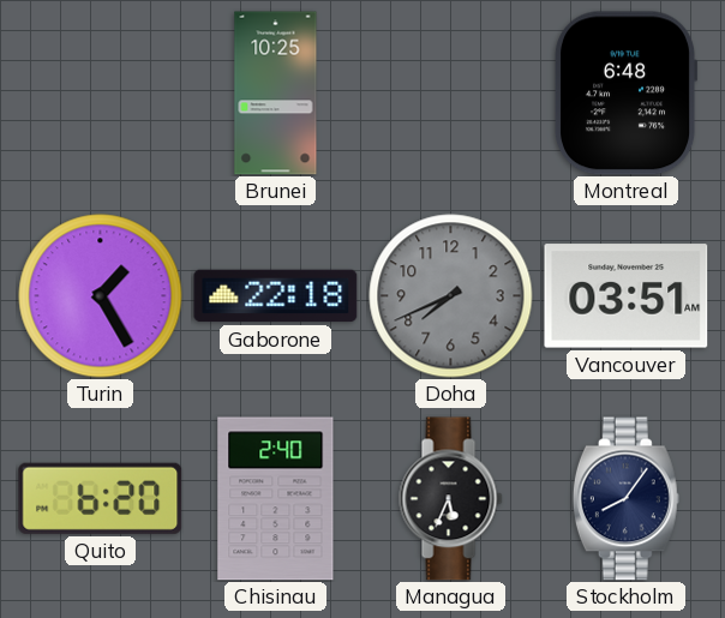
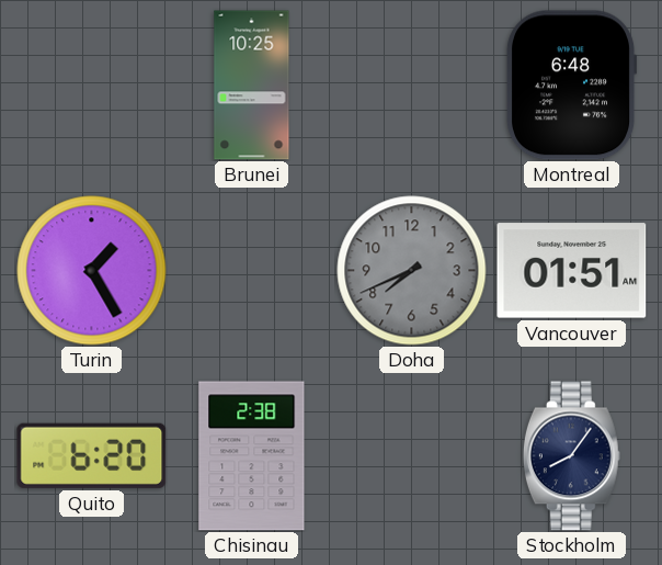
Gaborone: 22:18 -> none
Vancouver: 03:51 -> 01:51
Chisinau: 2:40 -> 2:38
Managua: 5:34 -> none
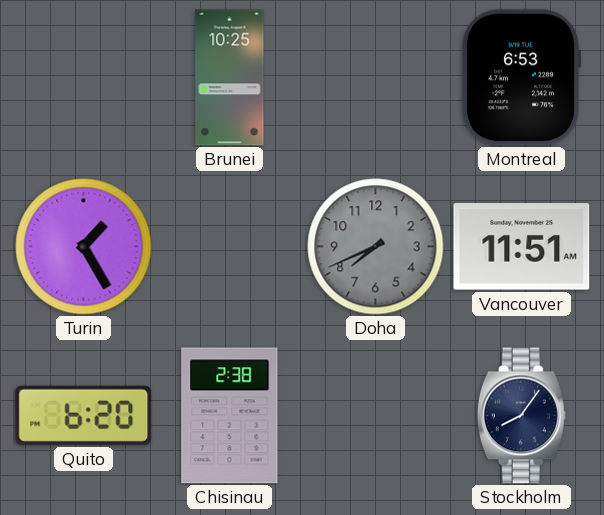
Montreal: 6:48 -> 6:53
Vancouver: 01:51 -> 11:51
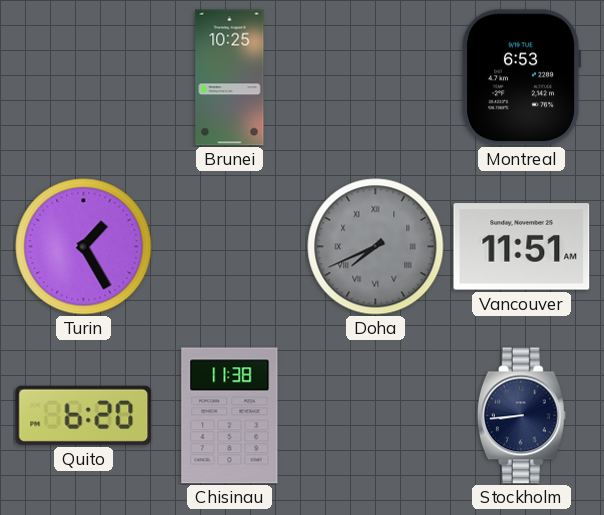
Doha numerals: Arabic -> Roman
Chisinau: 2:38 -> 11:38
Stockholm: 8:06 -> 8:44
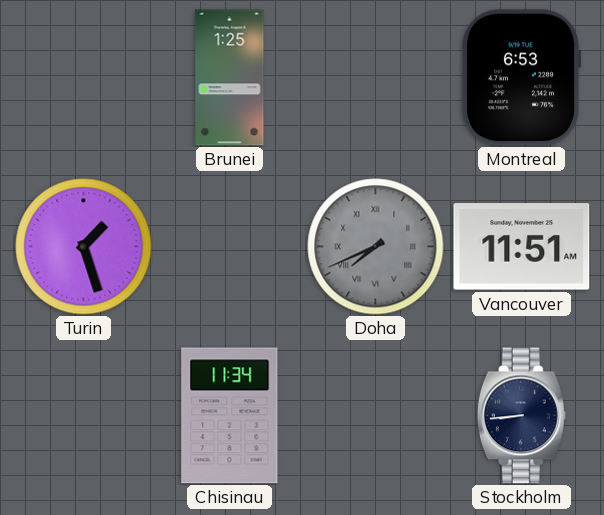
Brunei: 10:25 -> 1:25
Turin: 1:25 -> 1:27
Quito: 6:20 -> none
Chisinau: 11:38 -> 11:34
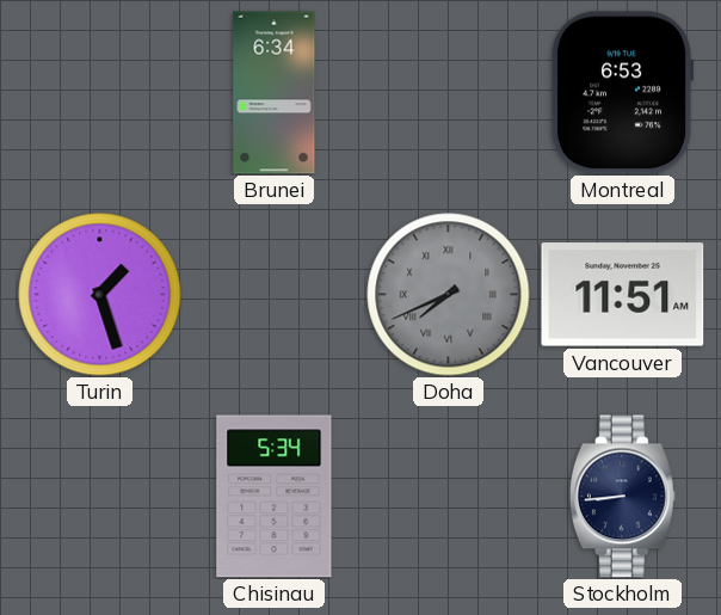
Brunei: 1:25 -> 6:34
Chisinau: 11:34 -> 5:34
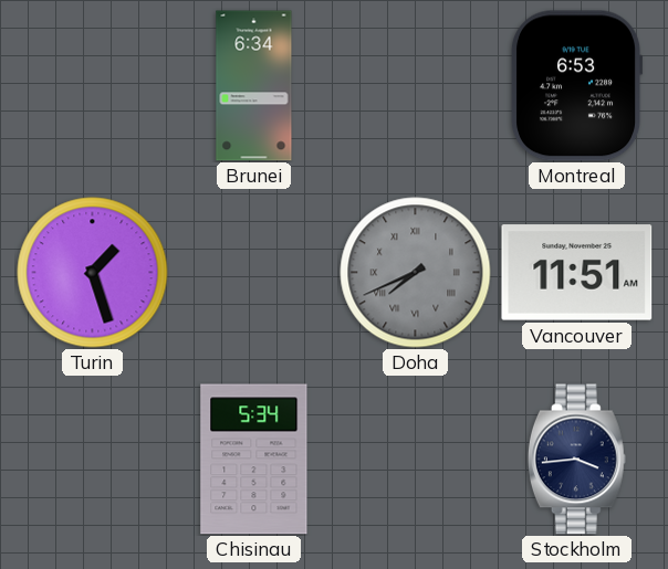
Stockholm: 8:44 -> 3:44
